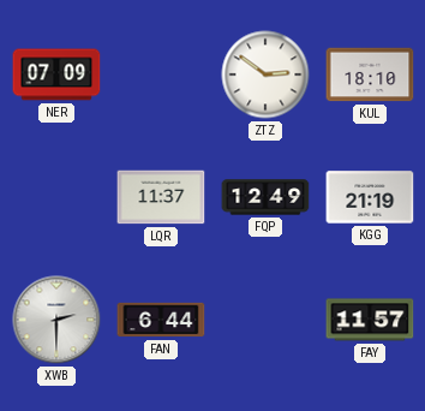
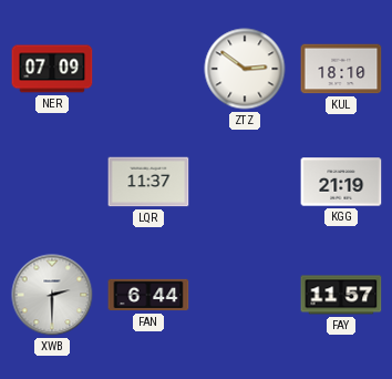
FQP: 12:49 -> none
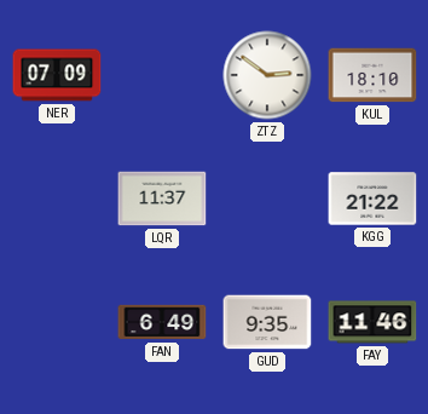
KGG: 21:19 -> 21:22
XWB: 2:30 -> none
FAN: 6:44 -> 6:49
GUD: none -> 9:35
FAY: 11:57 -> 11:46
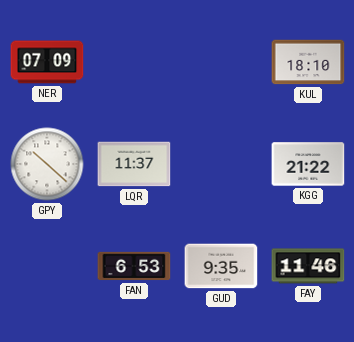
ZTZ: 2:51 -> none
GPY: none -> 10:22
FAN: 6:49 -> 6:53
